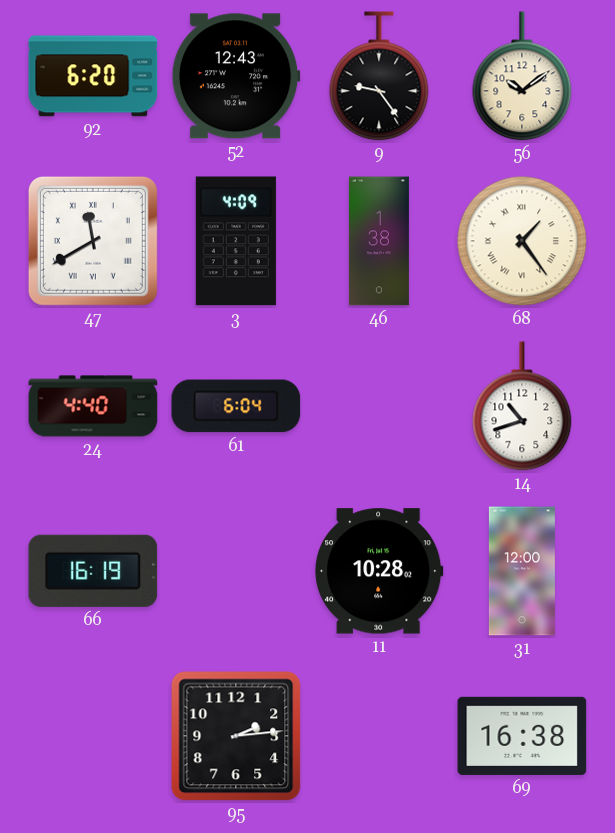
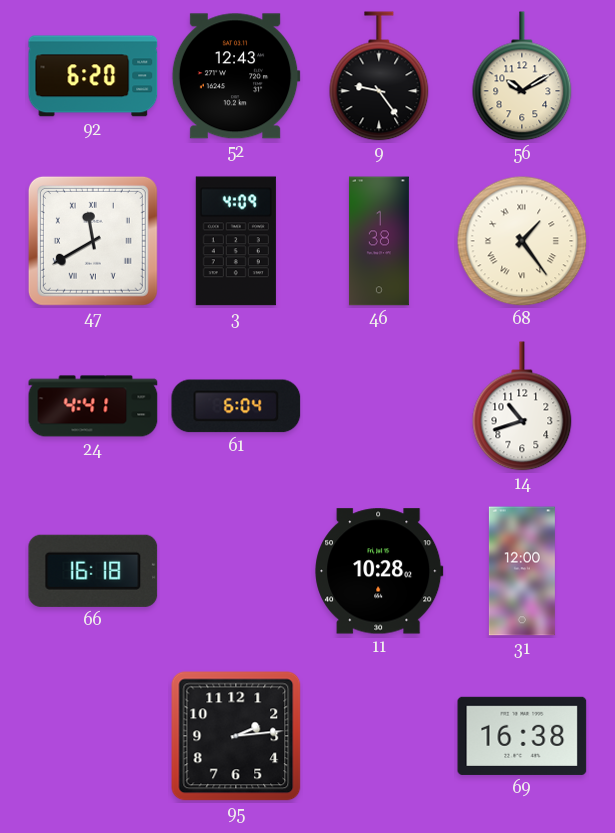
56: 10:09 -> 10:10
24: 4:40 -> 4:41
66: 16:19 -> 16:18
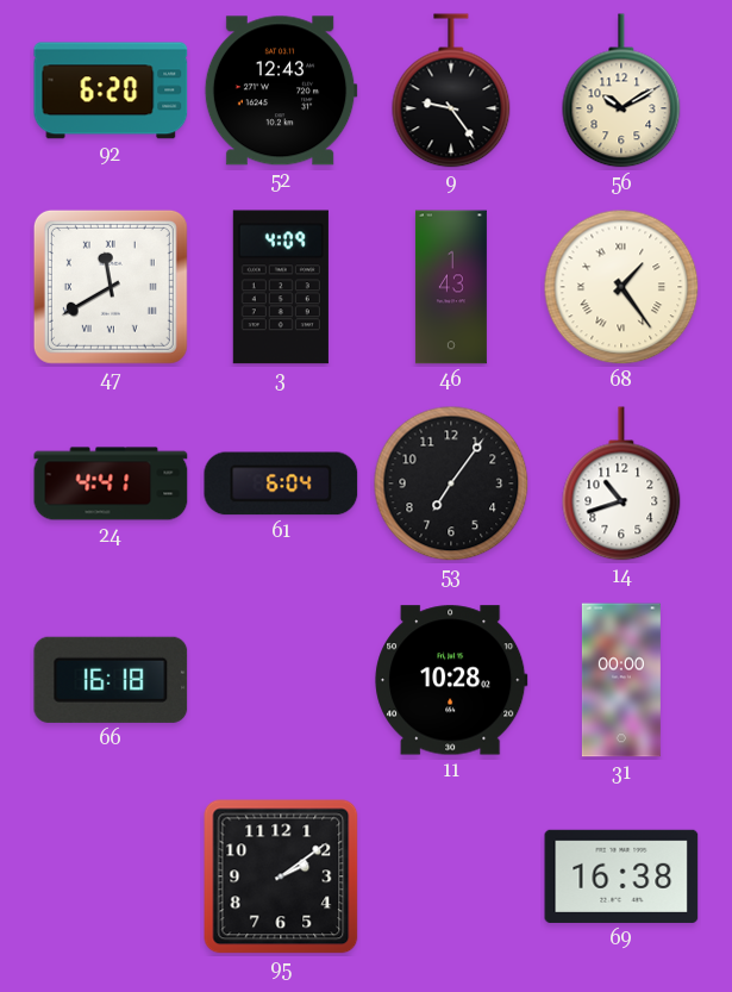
46: 1:38 -> 1:43
53: none -> 7:06
31: 12:00 -> 00:00
95: 2:14 -> 2:09
